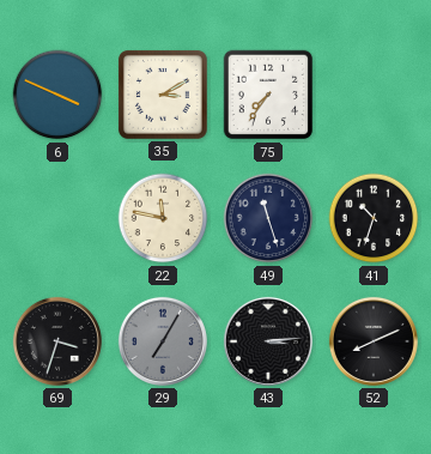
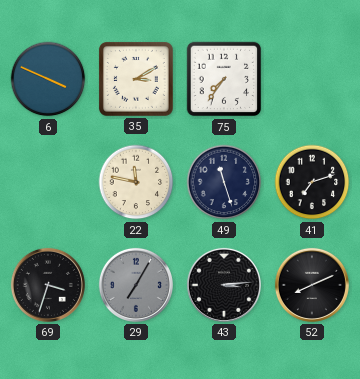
41: 10:33 -> 7:12
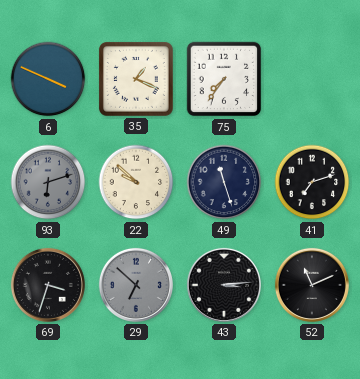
35: 3:10 -> 1:19
93: none -> 6:12
22: 11:47 -> 9:52
29: 7:05 -> 6:52
52: 8:11 -> 11:11
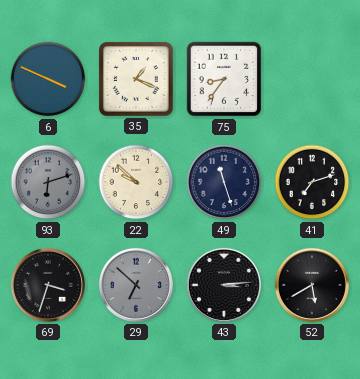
75: 7:36 -> 8:36
52: 11:11 -> 5:40
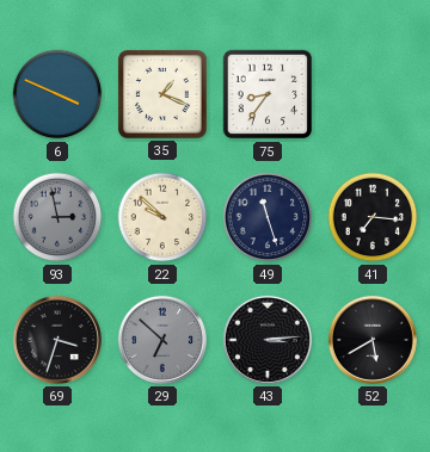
93: 6:12 -> 2:58
41: 7:12 -> 7:16
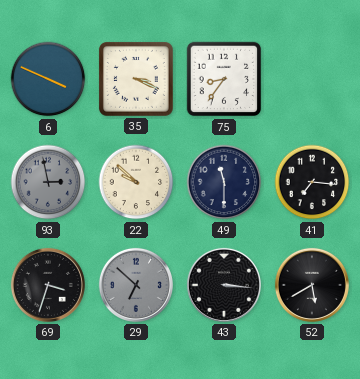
35: 1:19 -> 3:19
49: 11:27 -> 11:30
43: 3:14 -> 3:16
